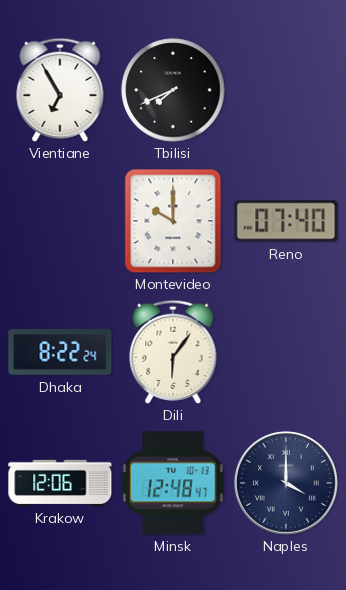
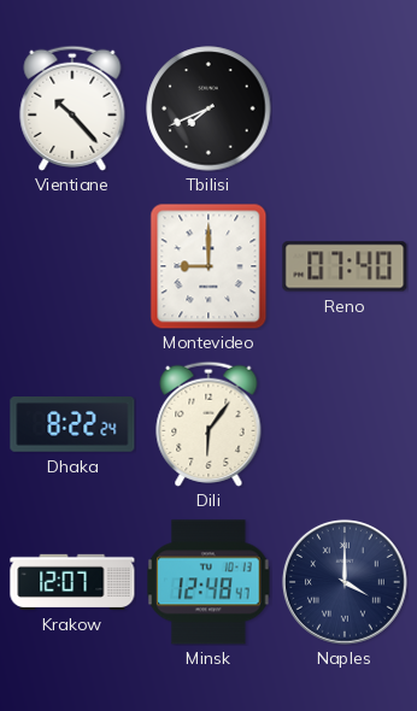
Vientiane: 6:55 -> 10:23
Montevideo: 10:00 -> 9:00
Krakow: 12:06 -> 12:07
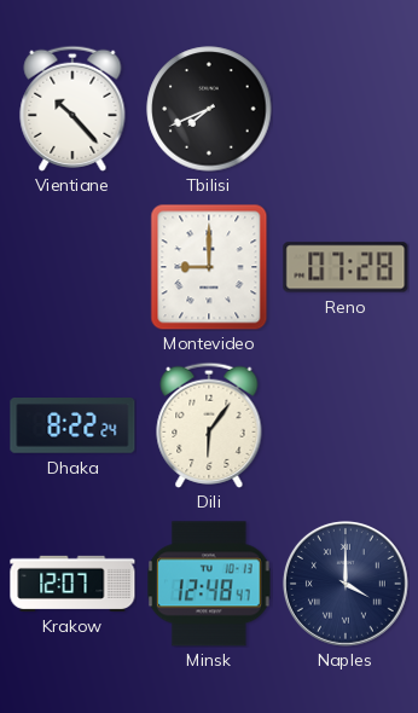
Reno: 07:40 -> 07:28
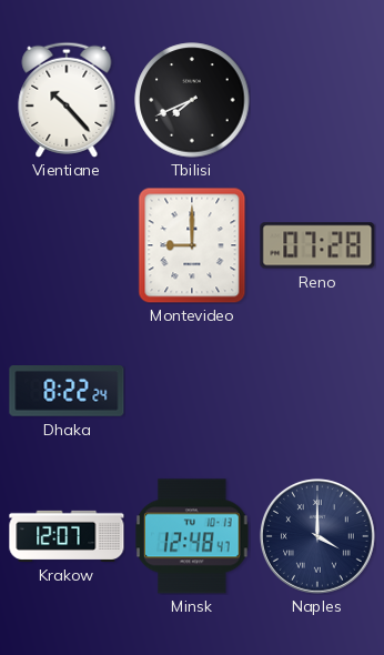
Dili: 6:06 -> none
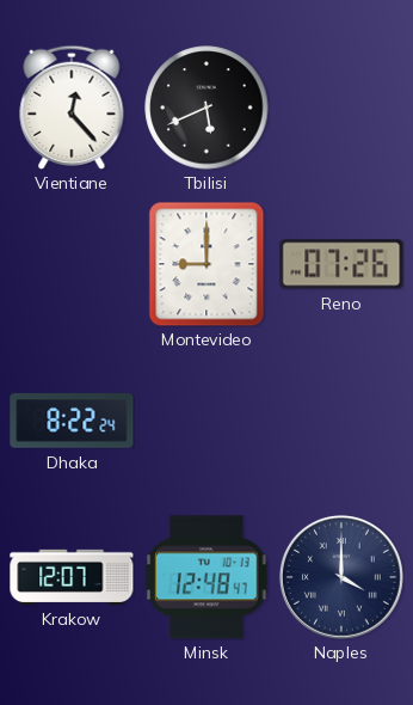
Vientiane: 10:23 -> 12:23
Tbilisi: 7:41 -> 5:41
Reno: 07:28 -> 07:26
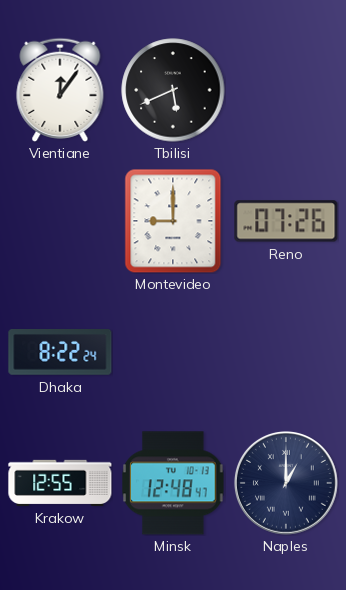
Vientiane: 12:23 -> 12:06
Krakow: 12:07 -> 12:55
Naples: 4:00 -> 1:00
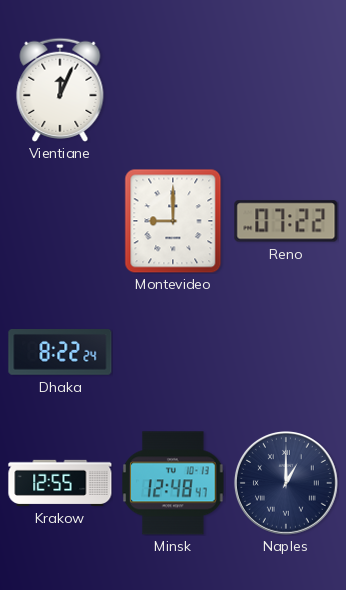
Vientiane: 12:06 -> 12:04
Tbilisi: 5:41 -> none
Reno: 07:26 -> 07:22
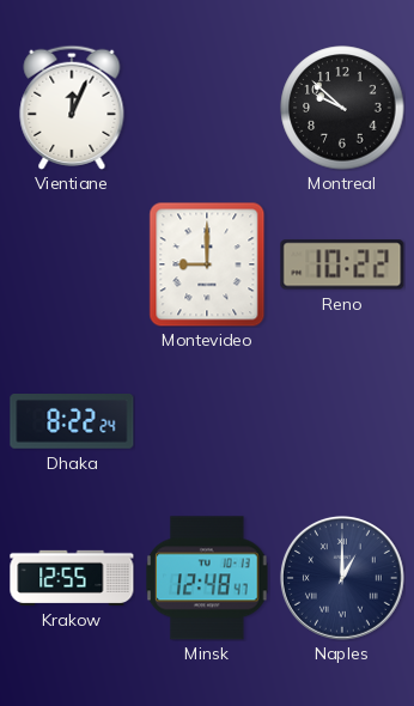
Montreal: none -> 9:52
Reno: 07:22 -> 10:22
